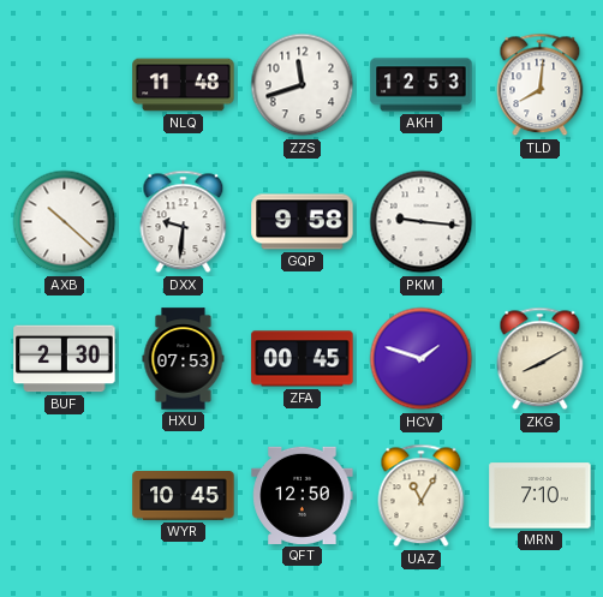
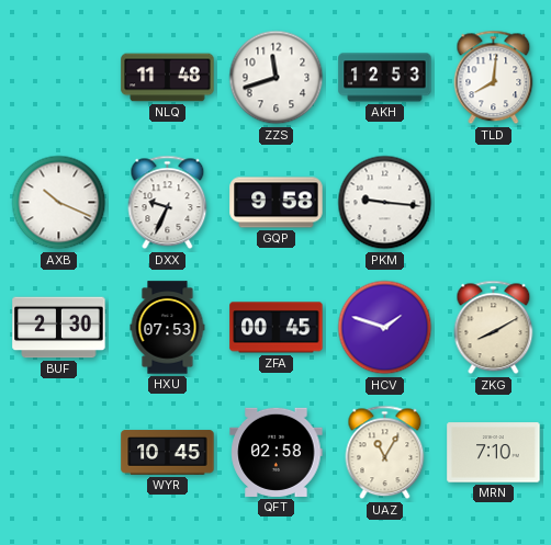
AXB: 10:22 -> 10:19
DXX: 9:31 -> 9:34
QFT: 12:50 -> 02:58
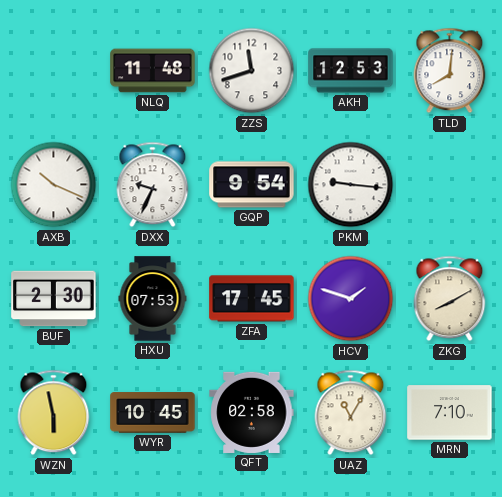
GQP: 9:58 -> 9:54
ZFA: 00:45 -> 17:45
WZN: none -> 5:58
